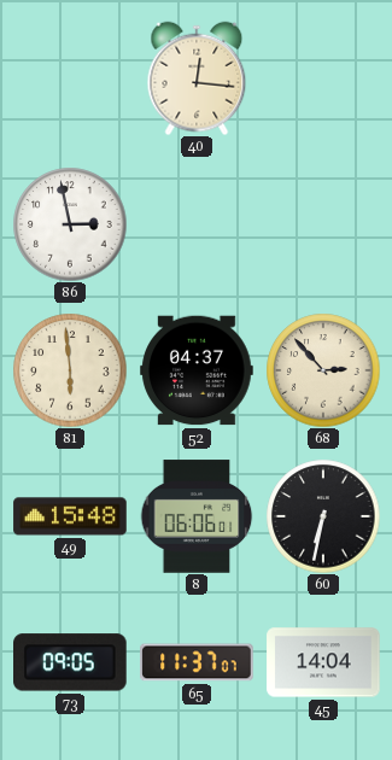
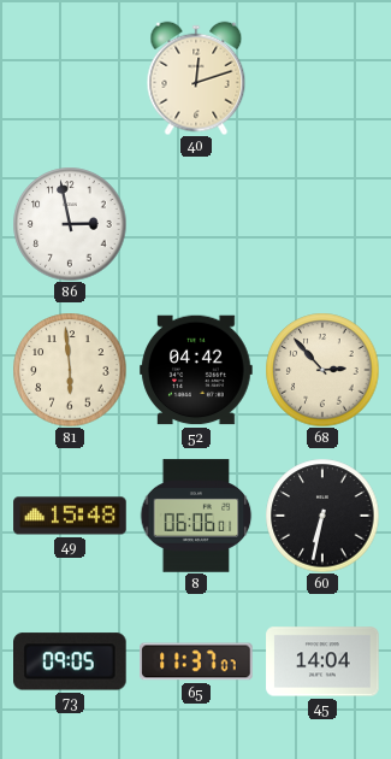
40: 12:16 -> 12:12
52: 04:37 -> 04:42
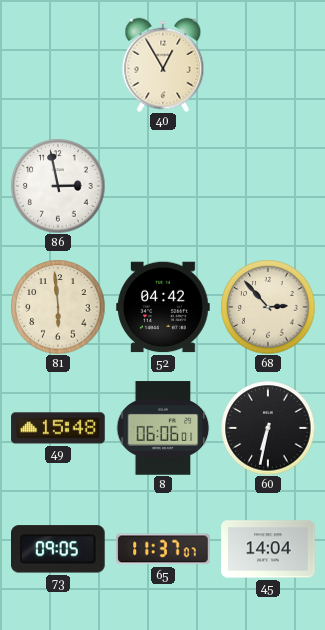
40: 12:12 -> 12:55
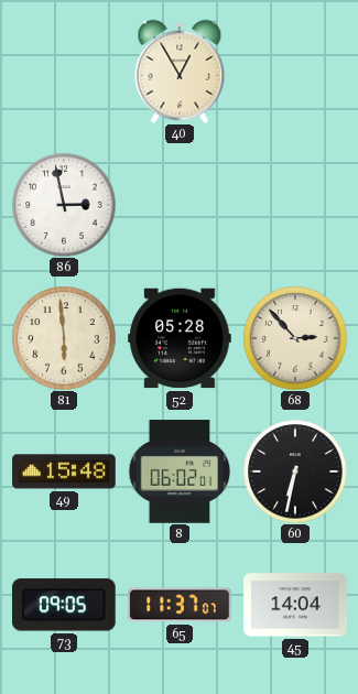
52: 04:42 -> 05:28
8: 06:06 -> 06:02
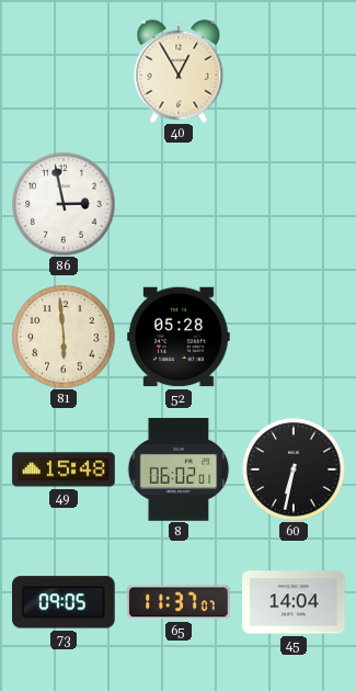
68: 2:53 -> none
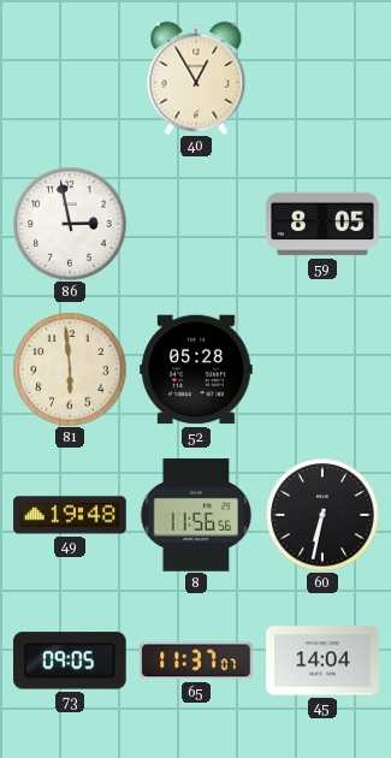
59: none -> 8:05
49: 15:48 -> 19:48
8: 06:02 -> 11:56
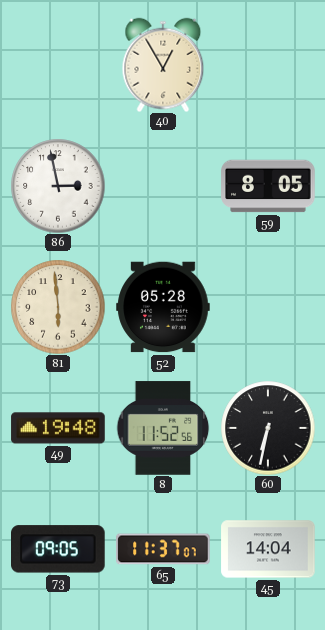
8: 11:56 -> 11:52
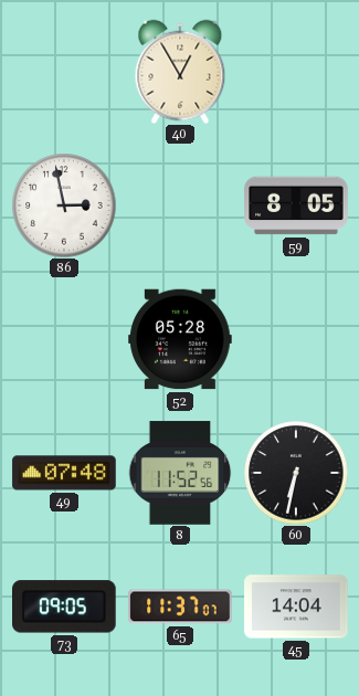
81: 5:59 -> none
49: 19:48 -> 07:48
